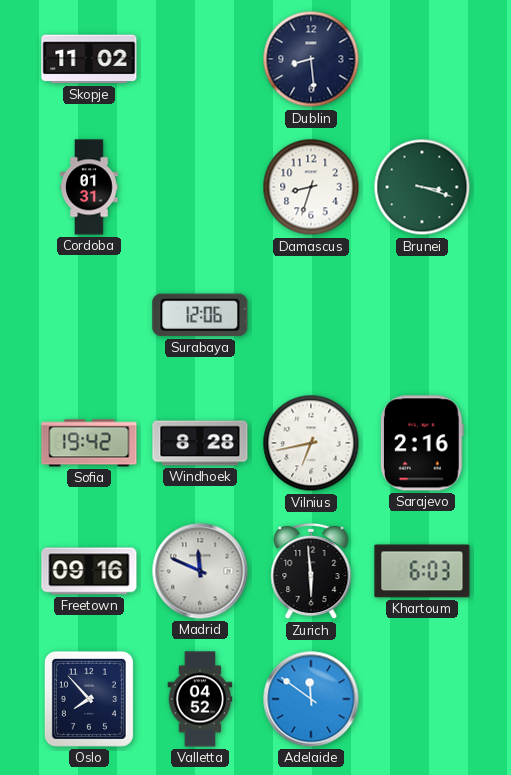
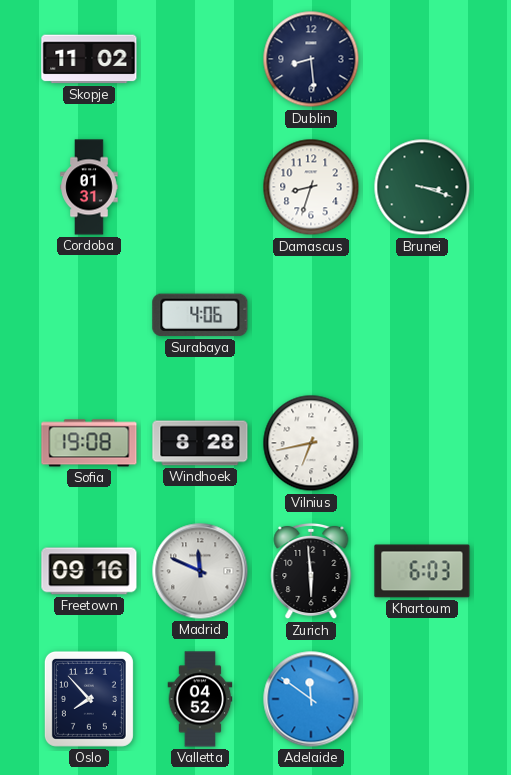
Surabaya: 12:06 -> 4:06
Sofia: 19:42 -> 19:08
Sarajevo: 2:16 -> none
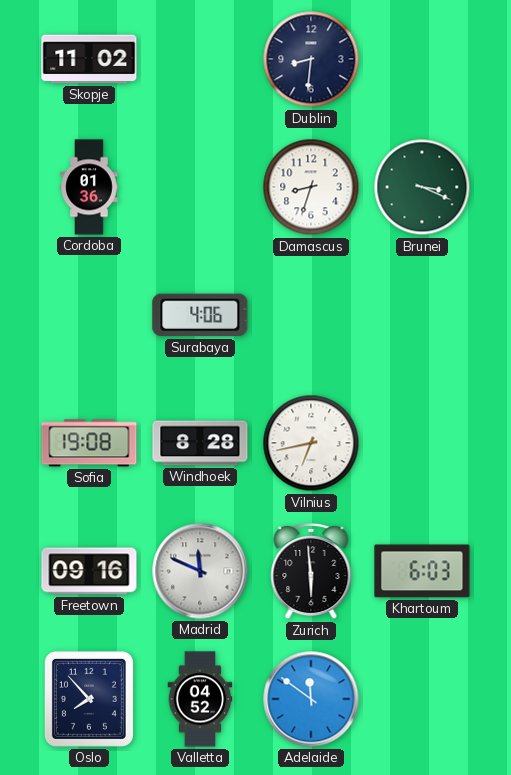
Dublin: 8:29 -> 8:31
Cordoba: 01:31 -> 01:36
Brunei: 3:18 -> 3:19
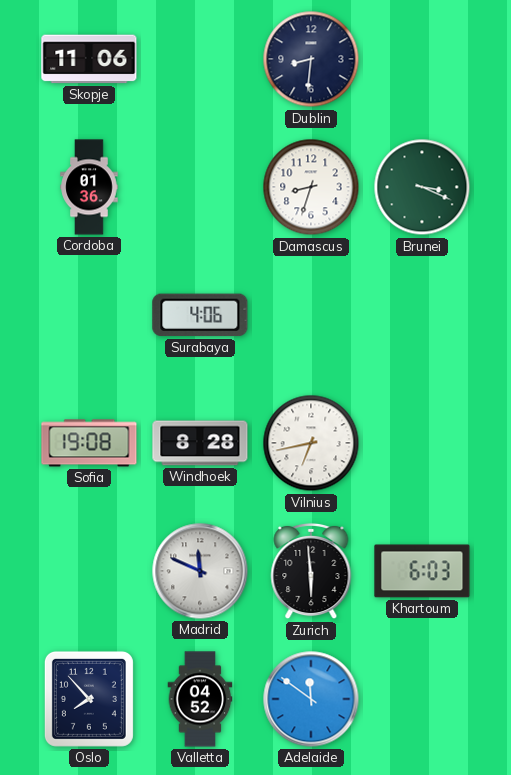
Skopje: 11:02 -> 11:06
Freetown: 09:16 -> none
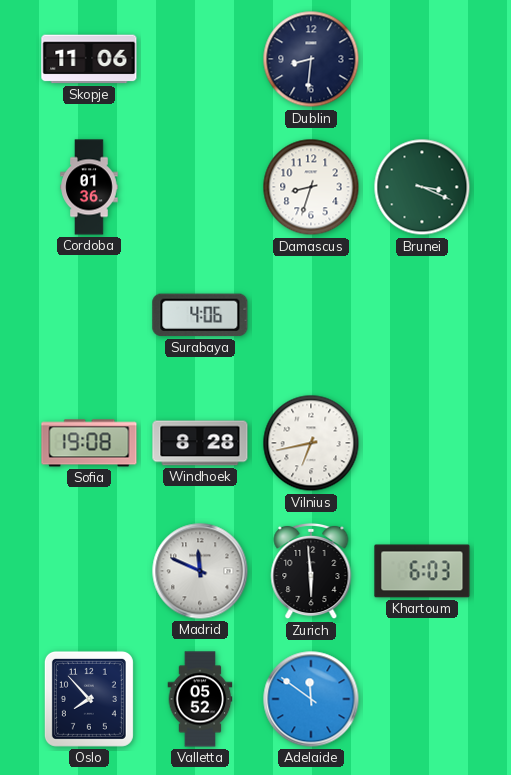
Valletta: 04:52 -> 05:52
